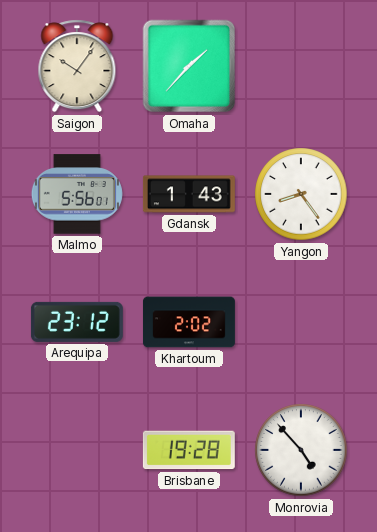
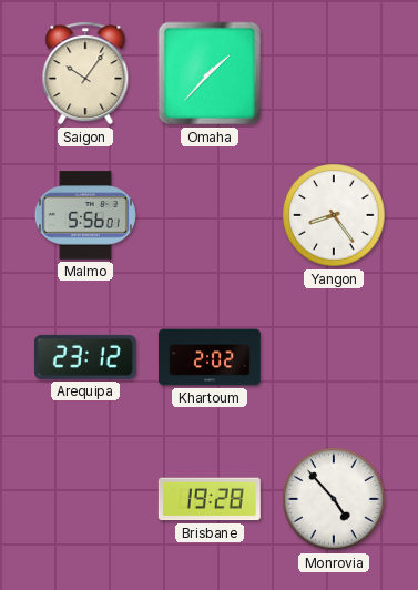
Gdansk: 1:43 -> none
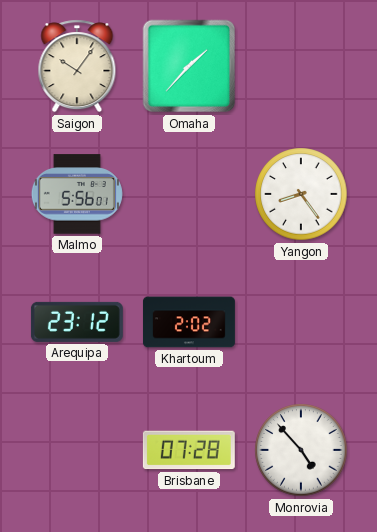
Brisbane: 19:28 -> 07:28
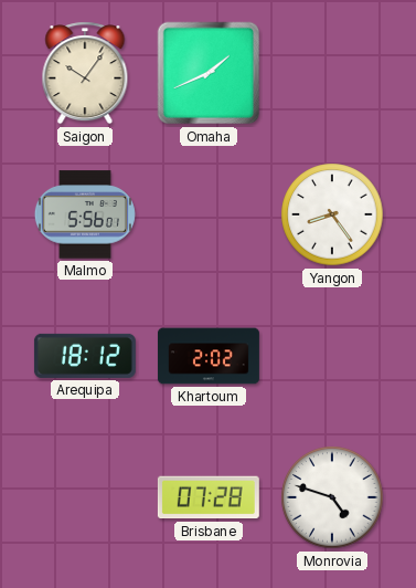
Omaha: 1:37 -> 1:41
Arequipa: 23:12 -> 18:12
Monrovia: 4:53 -> 4:48
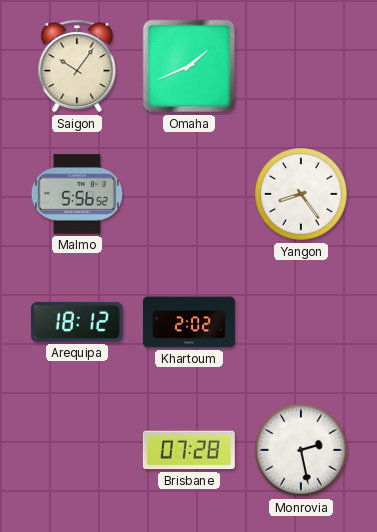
Malmo: 5:56:01 -> 5:56:52
Monrovia: 4:48 -> 2:28
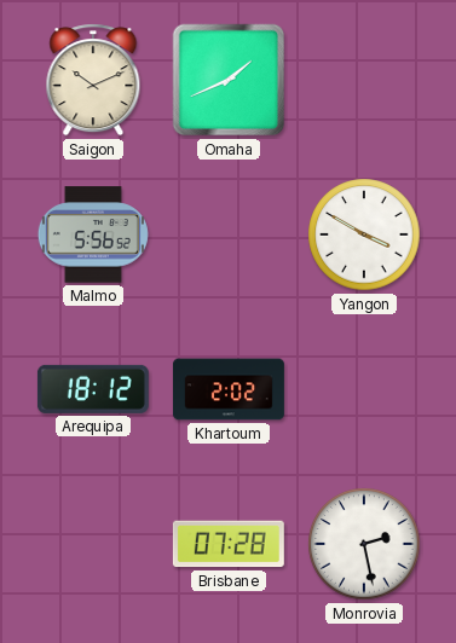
Saigon: 10:06 -> 10:11
Yangon: 8:24 -> 3:50
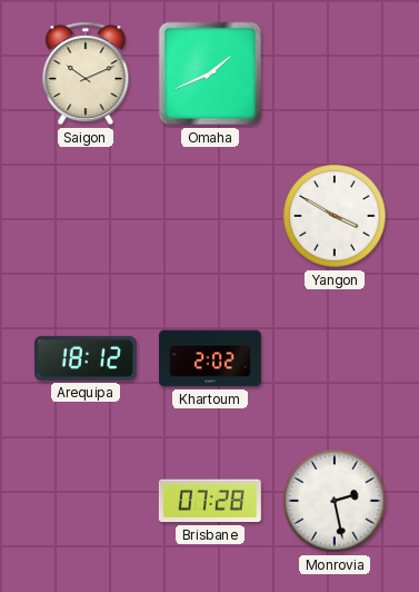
Malmo: 5:56 -> none
